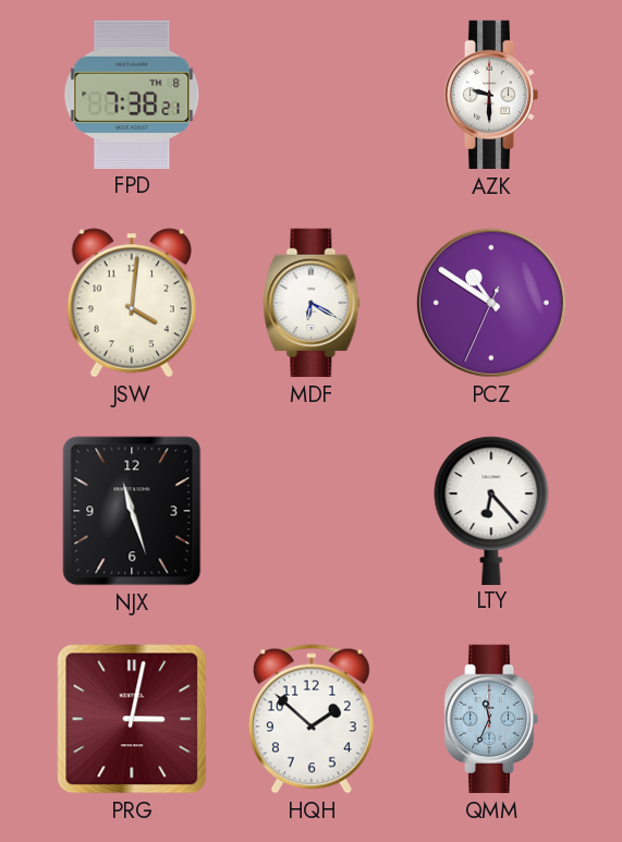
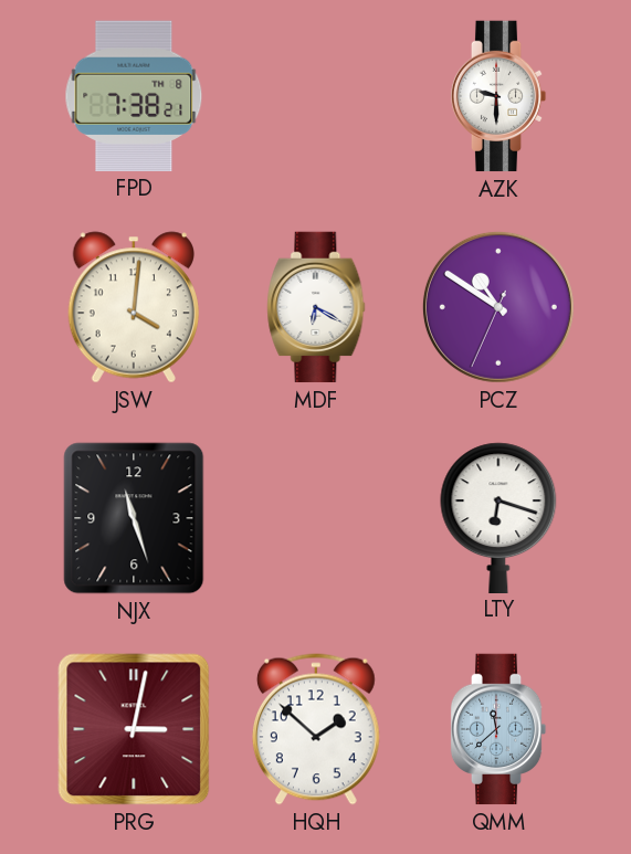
LTY: 6:23 -> 6:18
QMM: 11:34 -> 11:38
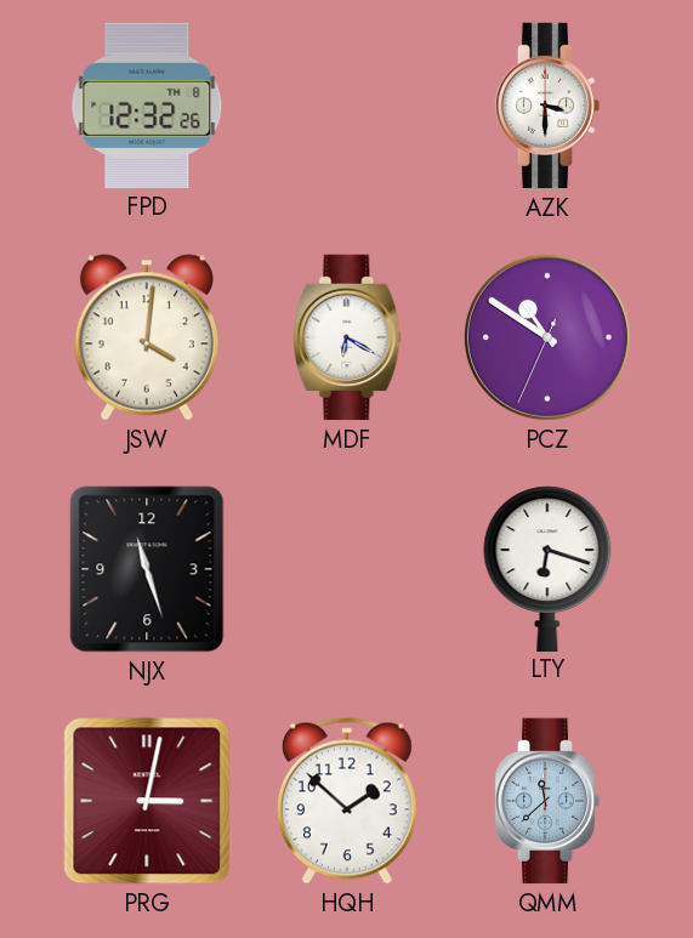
FPD: 7:38 -> 12:32
AZK: 9:30 -> 3:30
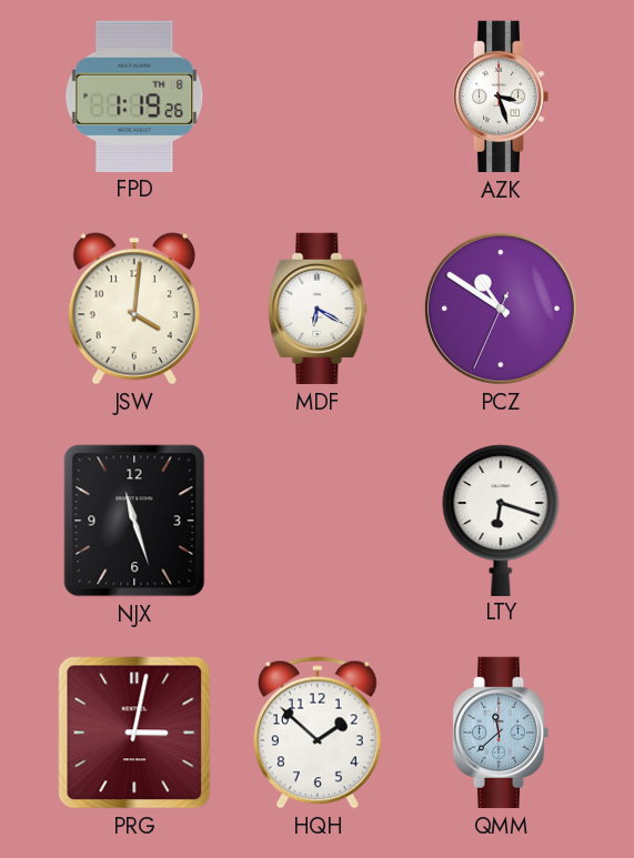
FPD: 12:32 -> 1:19
AZK: 3:30 -> 3:27
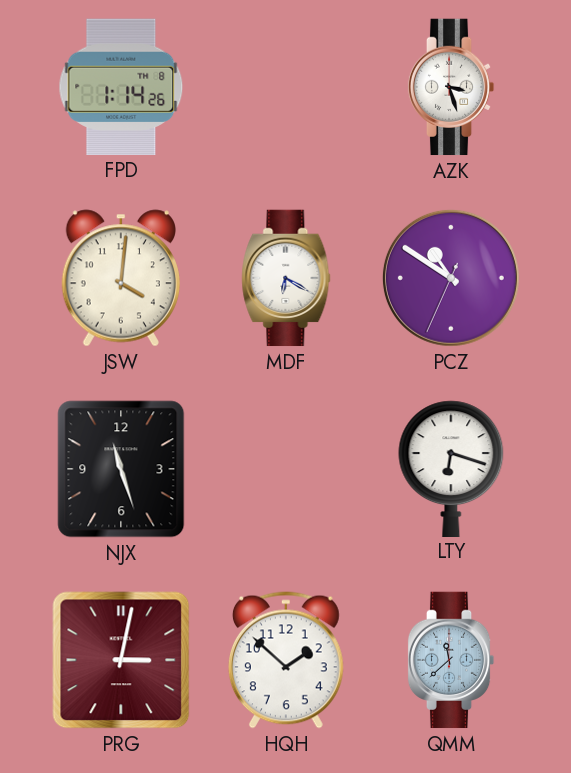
FPD: 1:19 -> 1:14
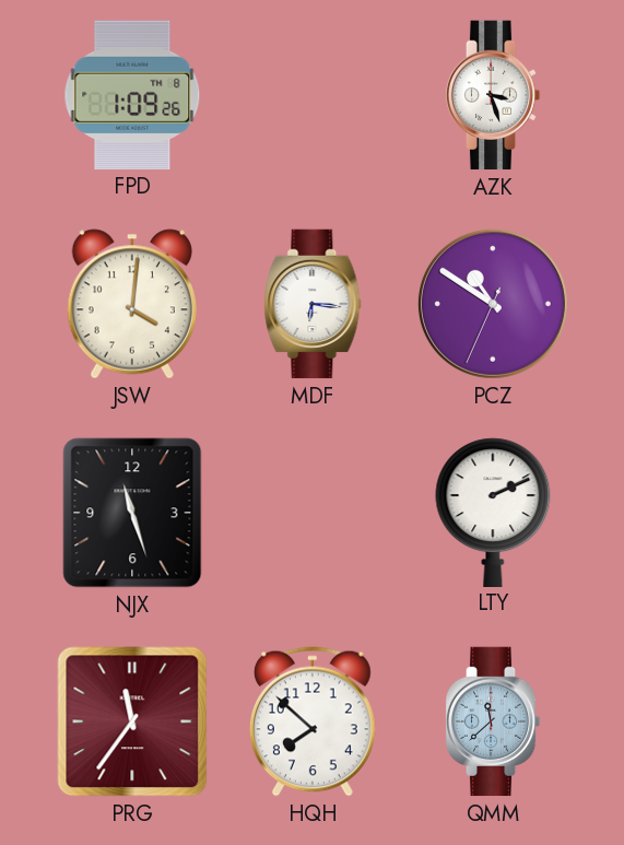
FPD: 1:14 -> 1:09
MDF: 6:20 -> 6:16
LTY: 6:18 -> 2:11
PRG: 3:02 -> 11:36
HQH: 1:52 -> 7:52
